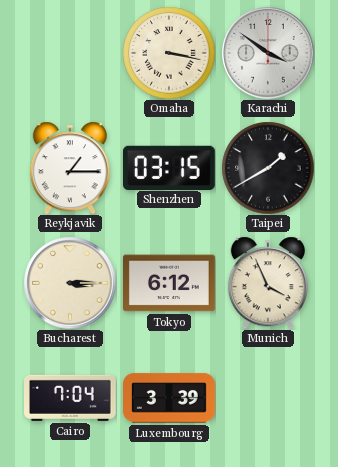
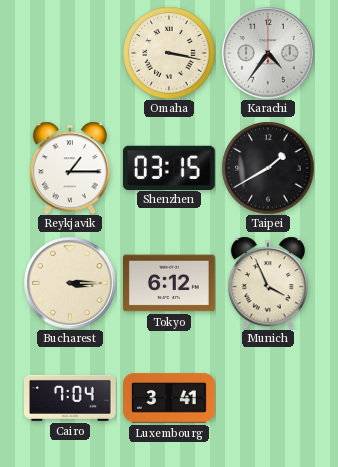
Karachi: 3:51 -> 4:36
Luxembourg: 3:39 -> 3:41
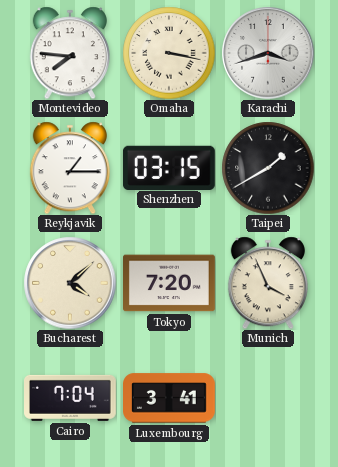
Montevideo: none -> 7:46
Karachi: 4:36 -> 3:42
Bucharest: 3:15 -> 4:08
Tokyo: 6:12 -> 7:20
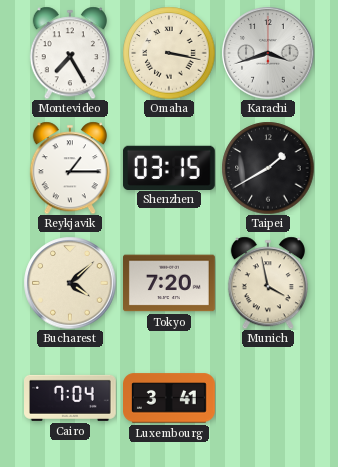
Montevideo: 7:46 -> 7:25
Munich: 3:56 -> 3:58
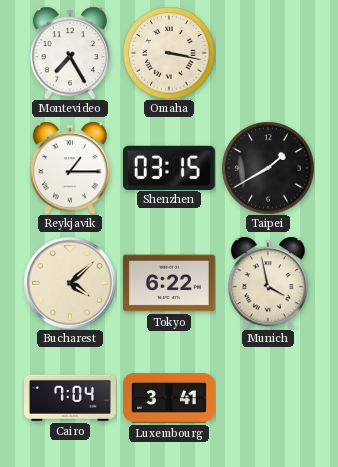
Karachi: 3:42 -> none
Tokyo: 7:20 -> 6:22
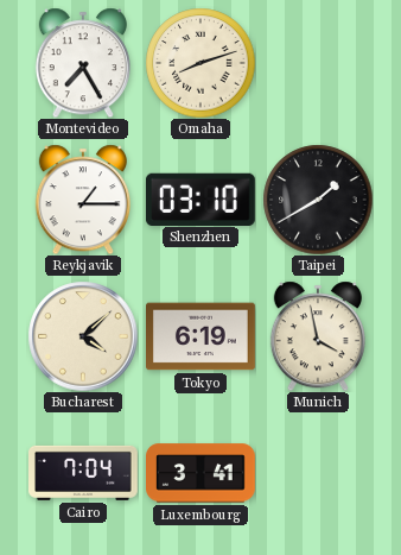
Omaha: 3:17 -> 8:12
Shenzhen: 03:15 -> 03:10
Tokyo: 6:22 -> 6:19
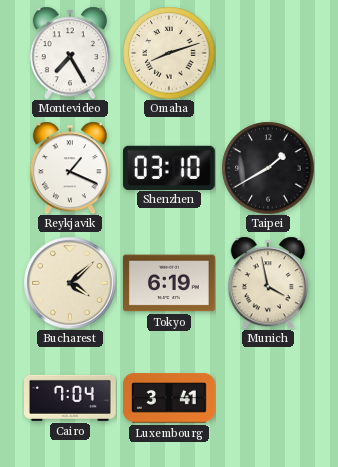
Reykjavik: 1:15 -> 1:19
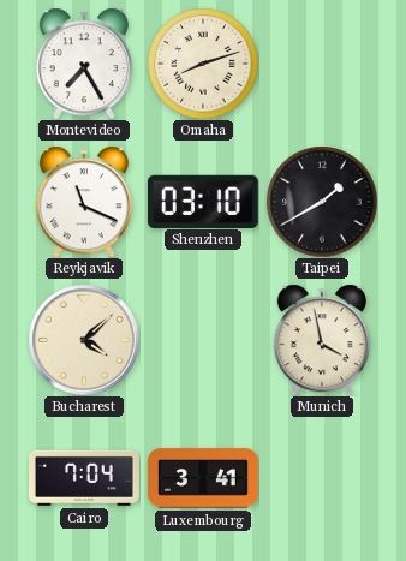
Reykjavik: 1:19 -> 11:19
Tokyo: 6:19 -> none
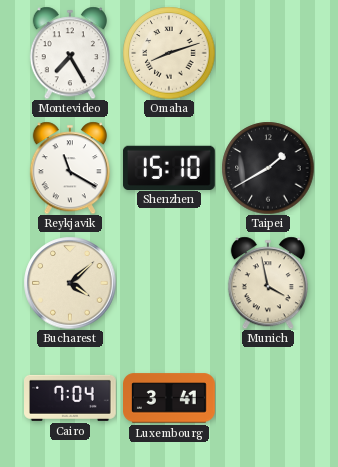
Reykjavik: 11:19 -> 11:20
Shenzhen: 03:10 -> 15:10
